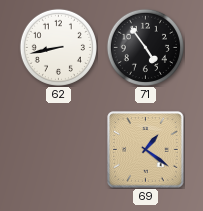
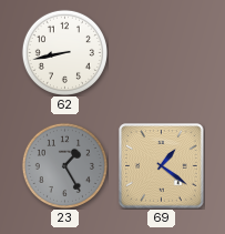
71: 4:54 -> none
23: none -> 1:25
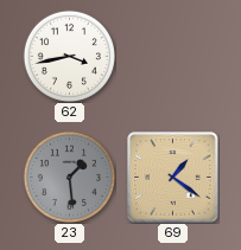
62: 8:43 -> 3:43
23: 1:25 -> 1:29
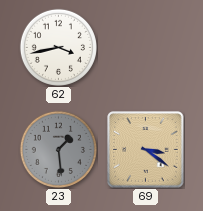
69: 1:21 -> 3:21
